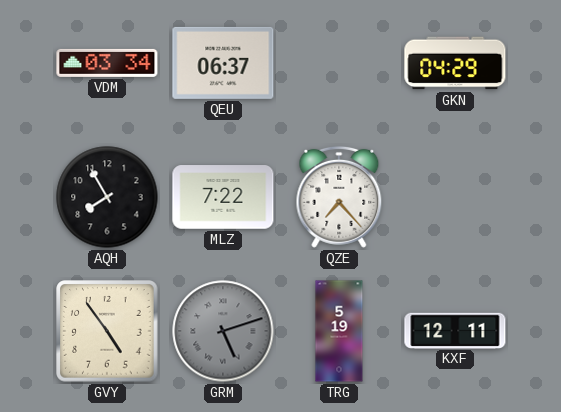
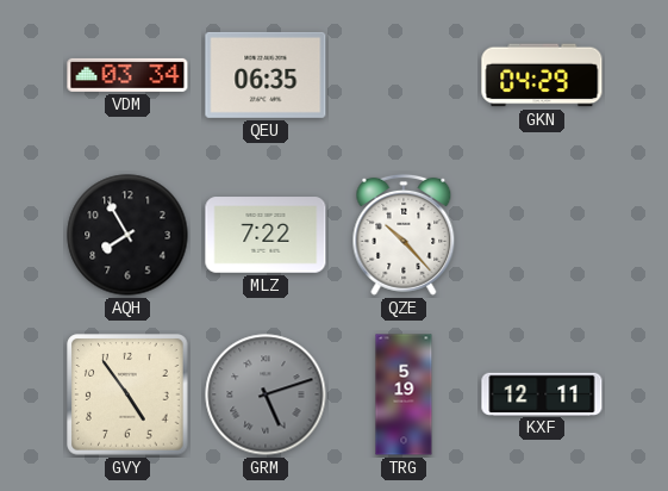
QEU: 06:37 -> 06:35
QZE: 7:23 -> 10:23
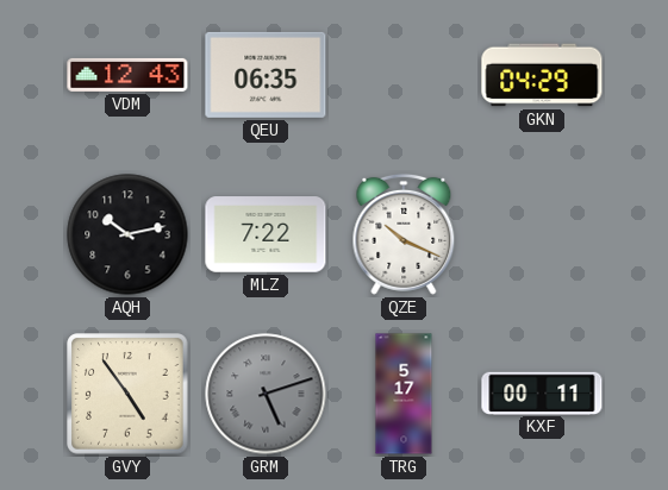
VDM: 03:34 -> 12:43
AQH: 7:55 -> 10:13
QZE: 10:23 -> 10:19
TRG: 5:19 -> 5:17
KXF: 12:11 -> 00:11
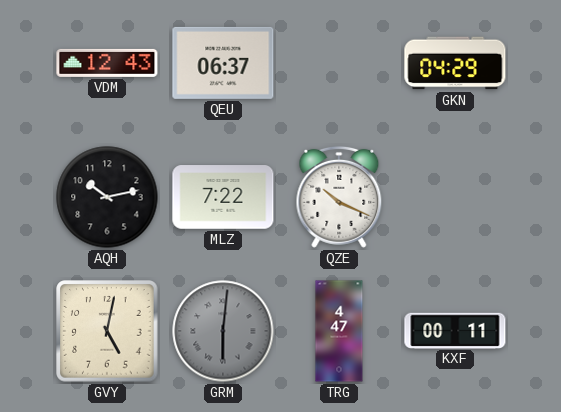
QEU: 06:35 -> 06:37
GVY: 4:54 -> 5:02
GRM: 5:12 -> 6:01
TRG: 5:17 -> 4:47
